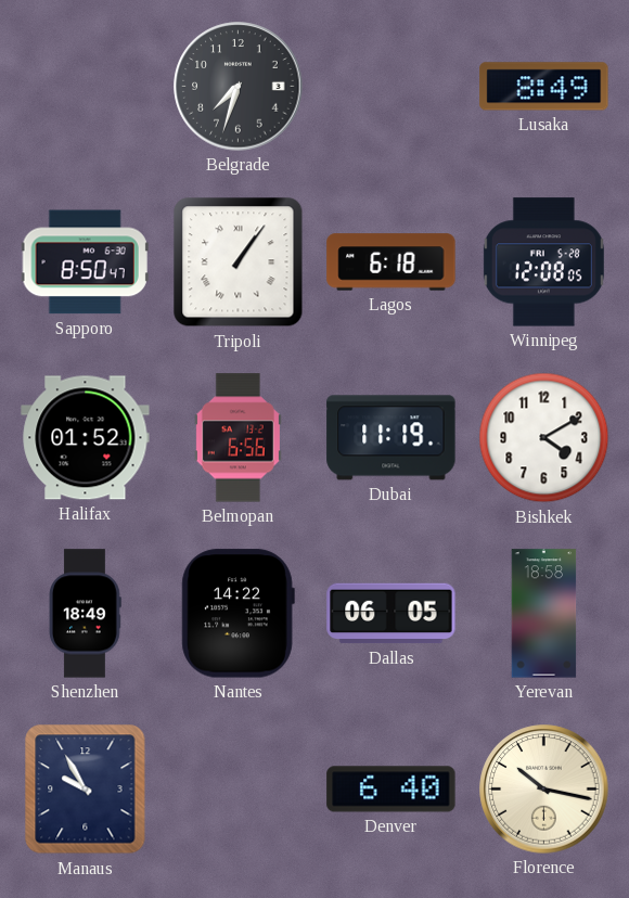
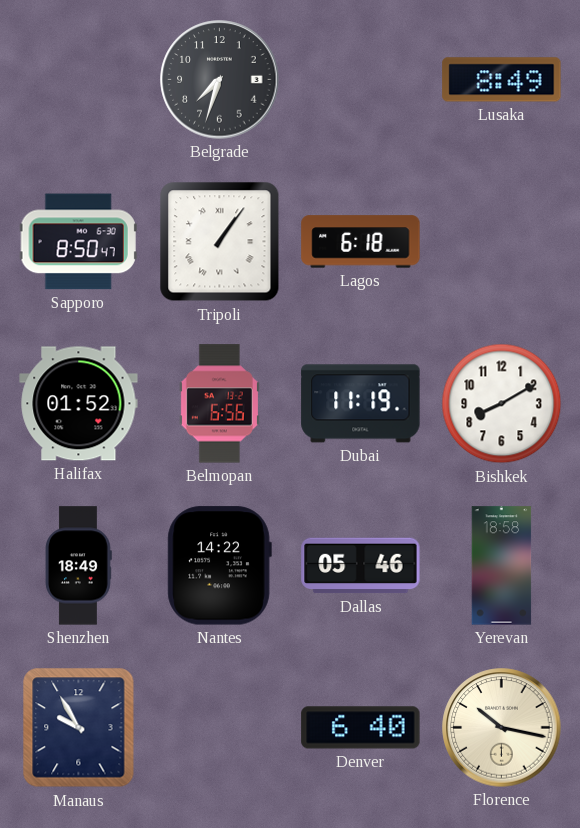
Winnipeg: 12:08 -> none
Bishkek: 4:10 -> 8:10
Dallas: 06:05 -> 05:46
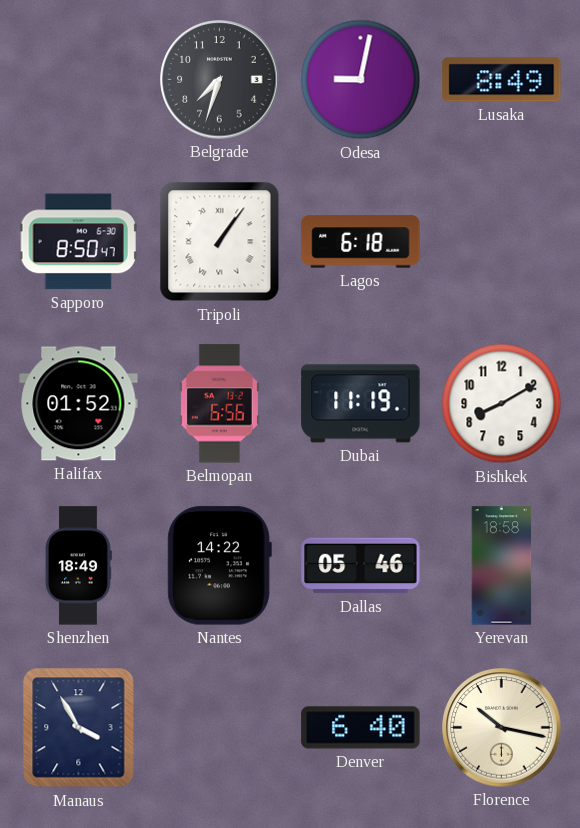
Odesa: none -> 9:02
Manaus: 9:55 -> 3:55
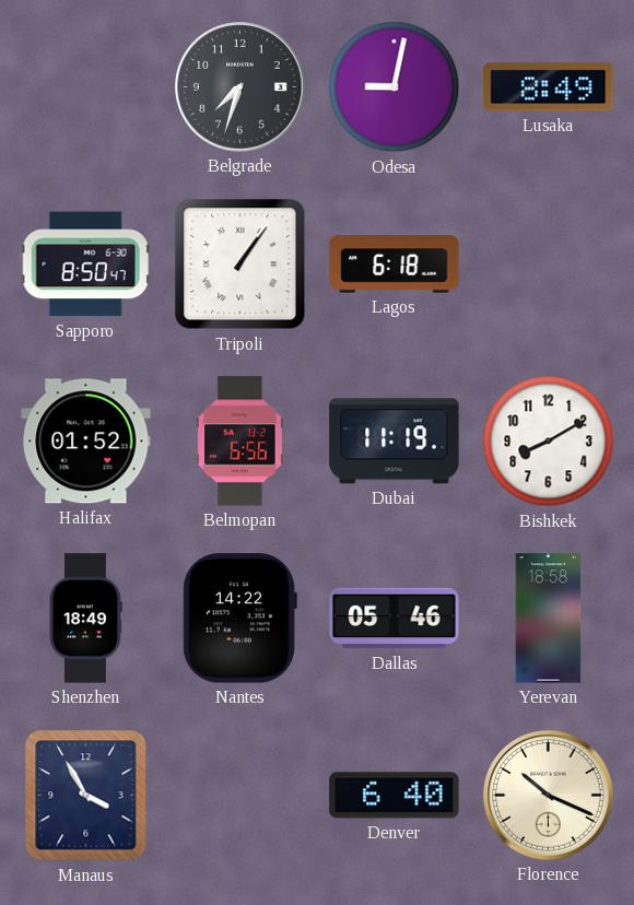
Florence: 10:17 -> 10:19
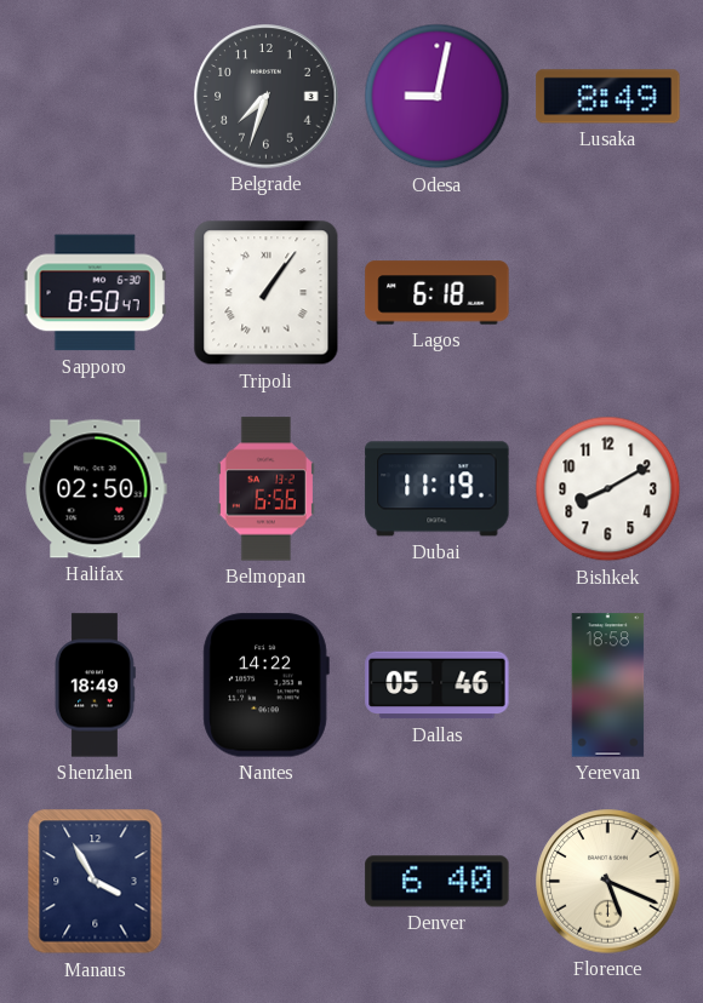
Halifax: 01:52 -> 02:50
Florence: 10:19 -> 5:19
